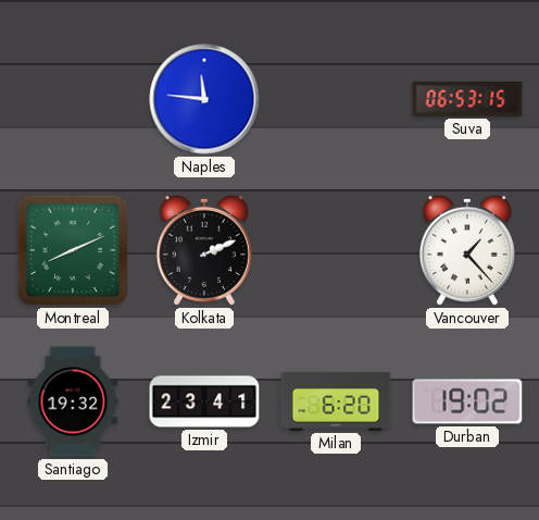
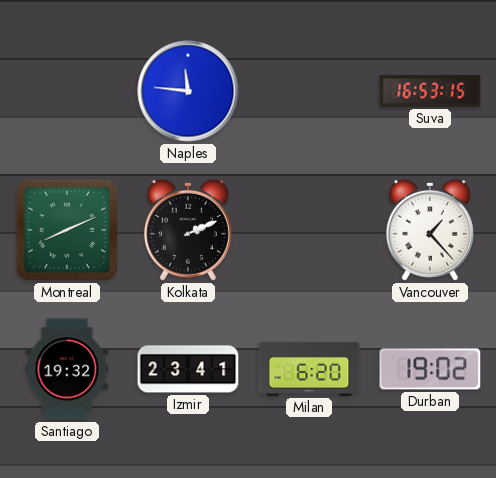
Suva: 06:53 -> 16:53
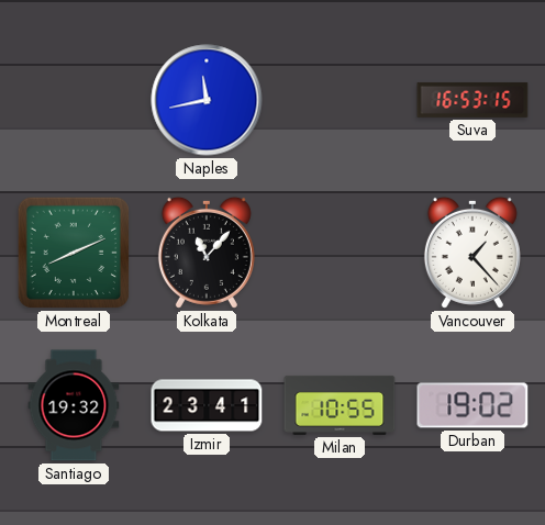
Naples: 11:46 -> 11:43
Kolkata: 2:11 -> 11:07
Milan: 6:20 -> 10:55
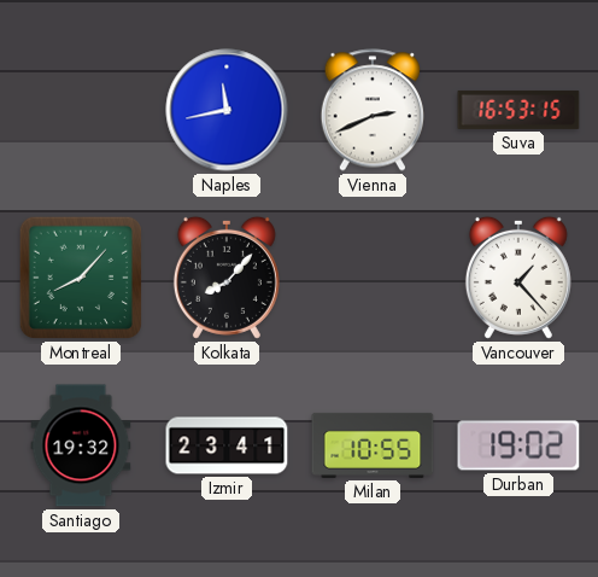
Vienna: none -> 2:41
Montreal: 8:11 -> 8:07
Kolkata: 11:07 -> 8:07
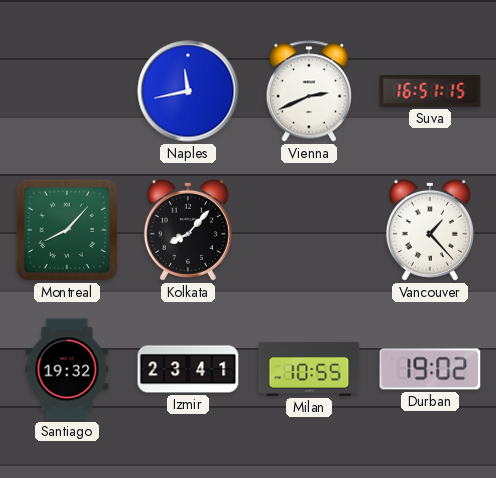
Suva: 16:53 -> 16:51
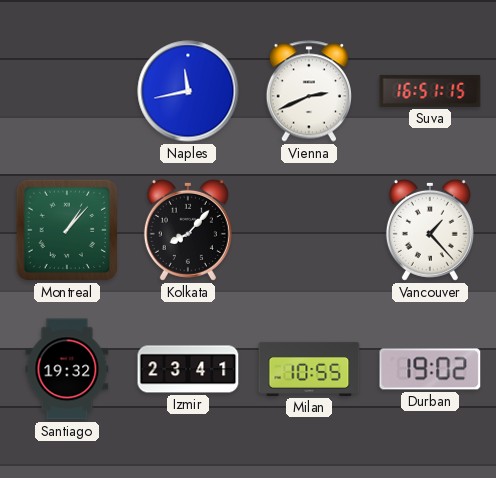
Montreal: 8:07 -> 1:07
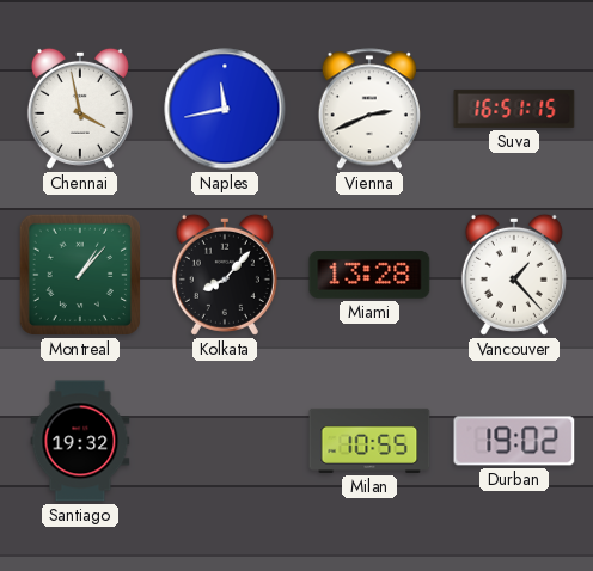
Chennai: none -> 3:58
Miami: none -> 13:28
Izmir: 23:41 -> none
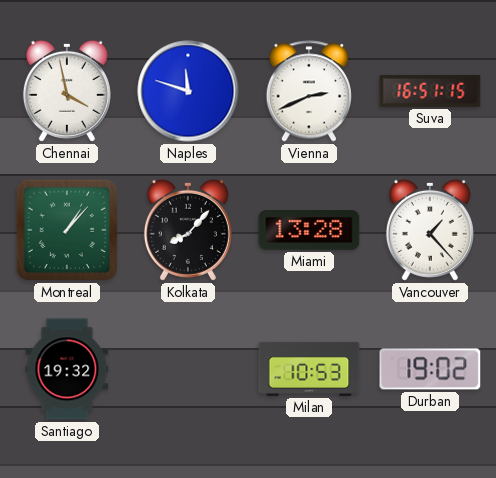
Naples: 11:43 -> 11:48
Milan: 10:55 -> 10:53
